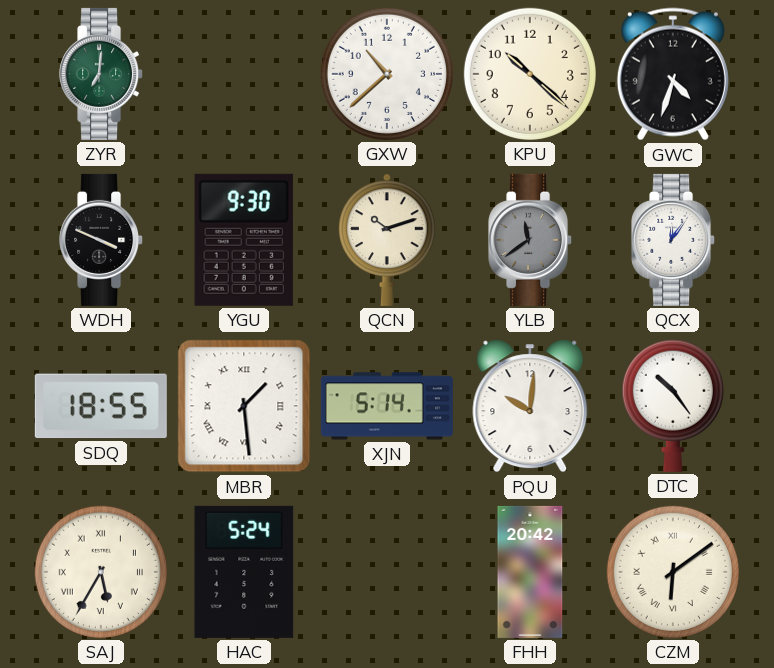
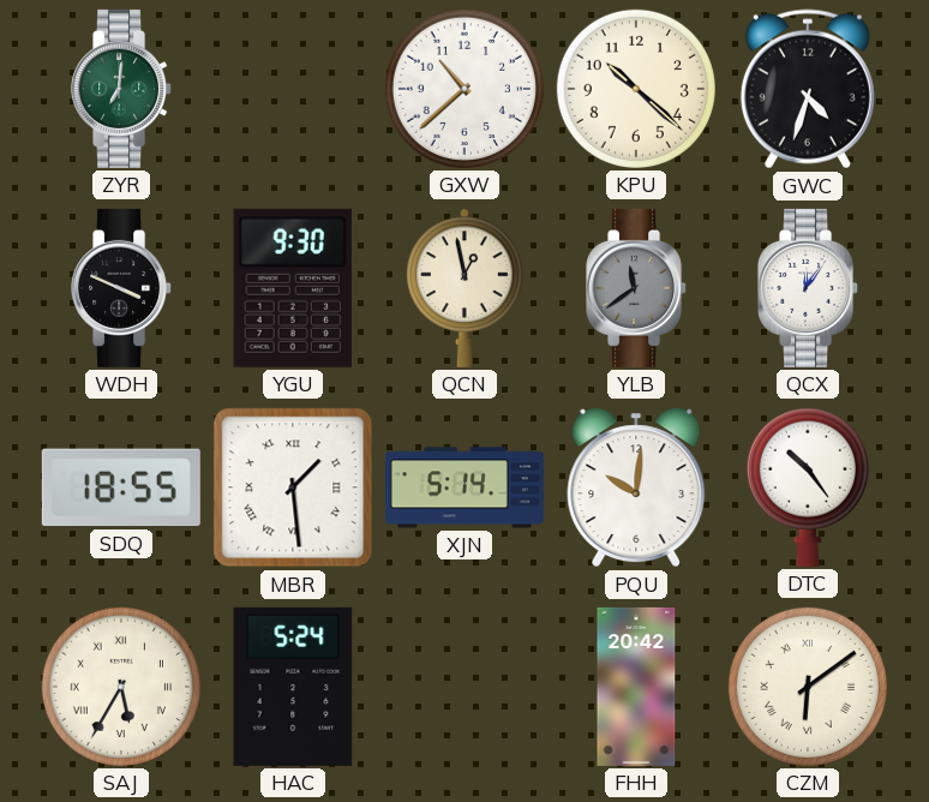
QCN: 10:12 -> 12:58
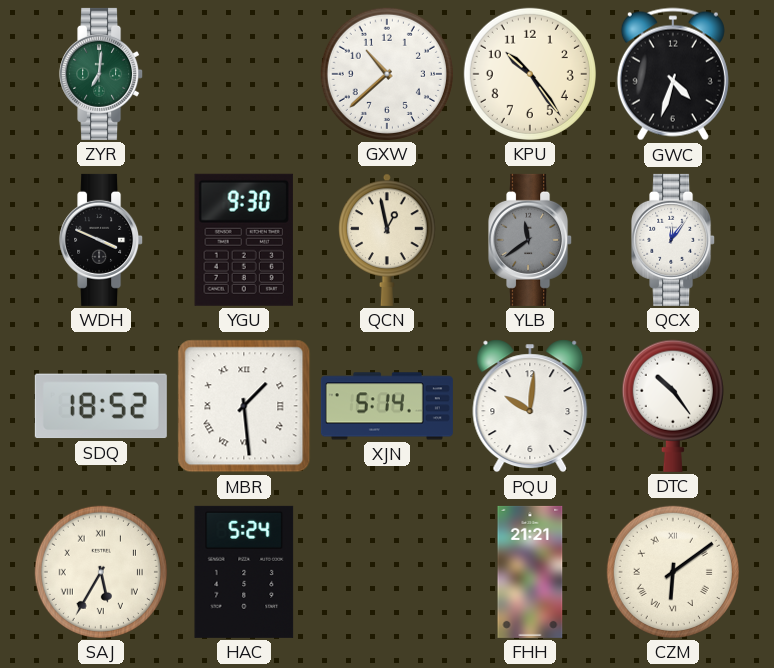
KPU: 10:22 -> 10:24
SDQ: 18:55 -> 18:52
FHH: 20:42 -> 21:21
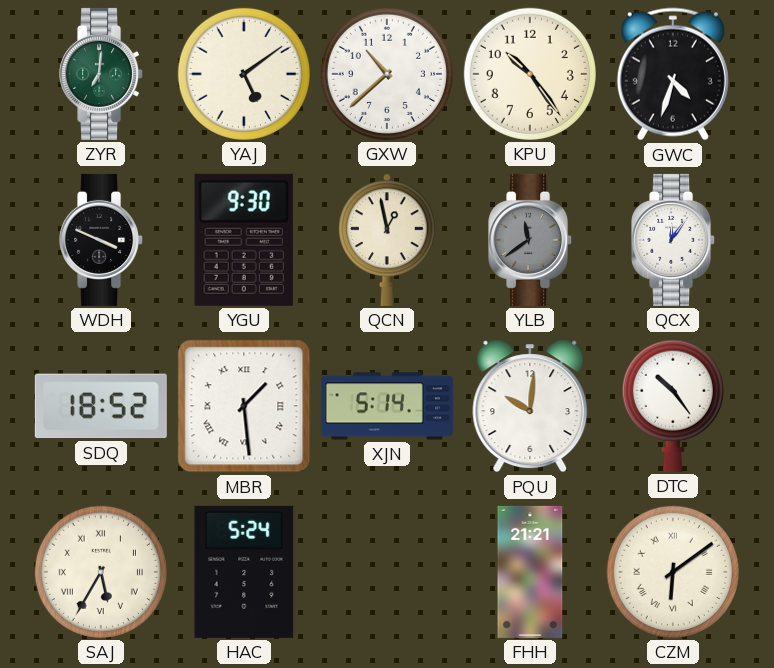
YAJ: none -> 5:09
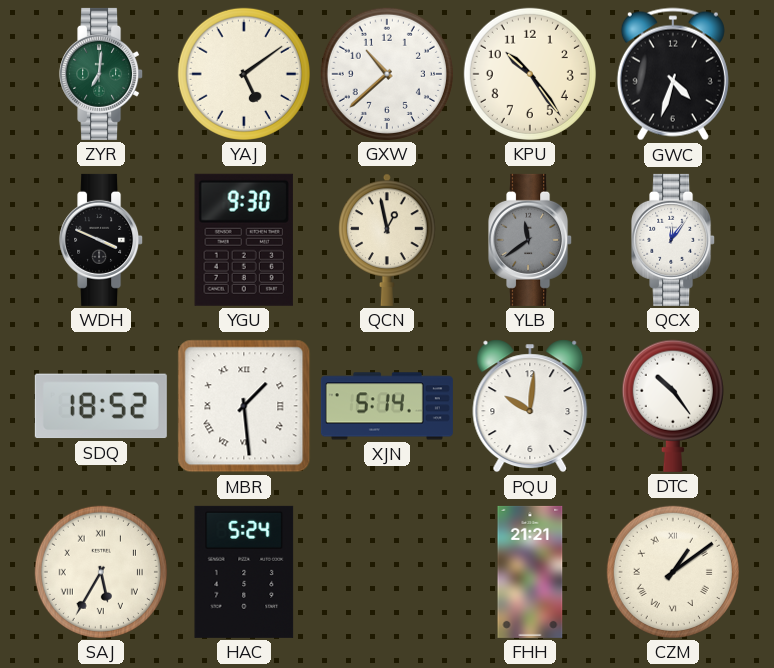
CZM: 6:09 -> 1:09
